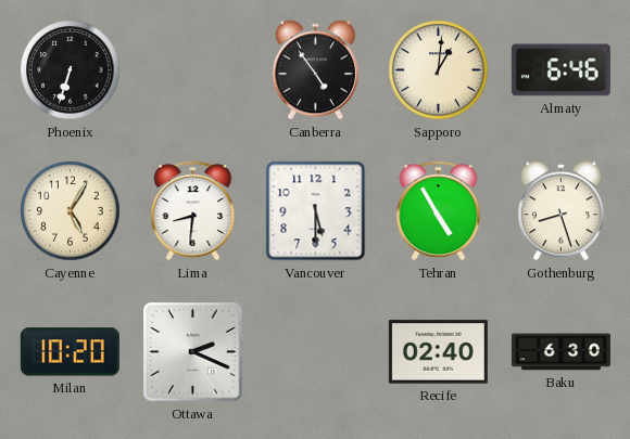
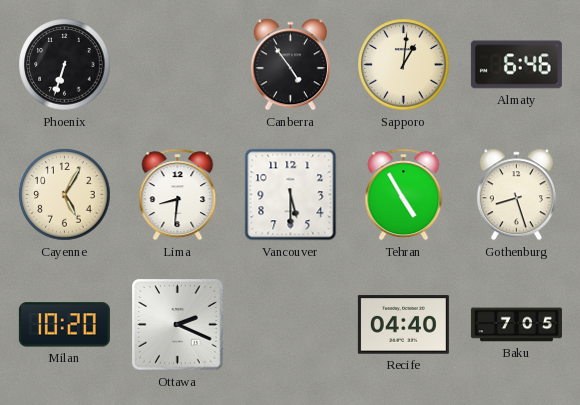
Recife: 02:40 -> 04:40
Baku: 6:30 -> 7:05
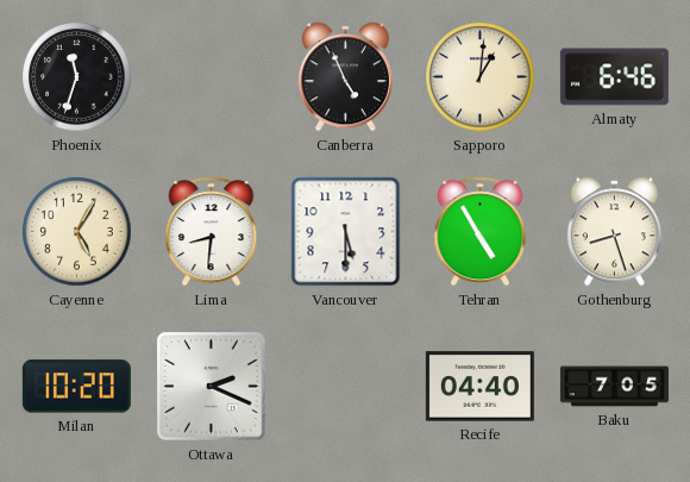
Phoenix: 6:33 -> 11:33
Canberra: 4:54 -> 4:56
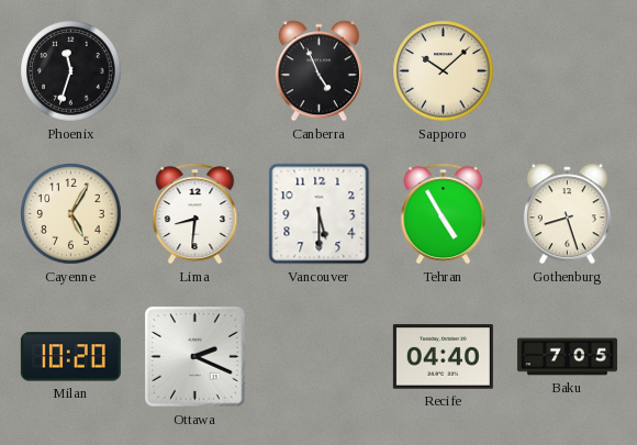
Sapporo: 1:01 -> 10:08
Almaty: 6:46 -> none
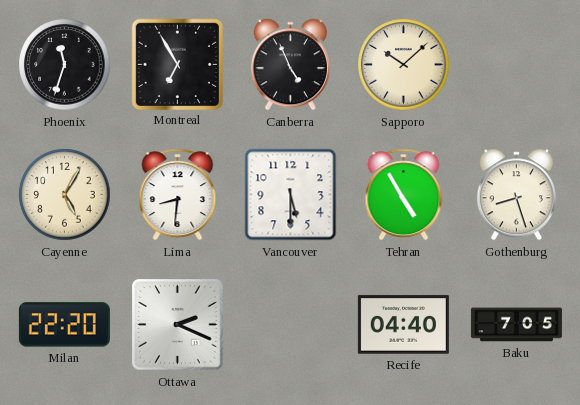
Montreal: none -> 6:55
Milan: 10:20 -> 22:20
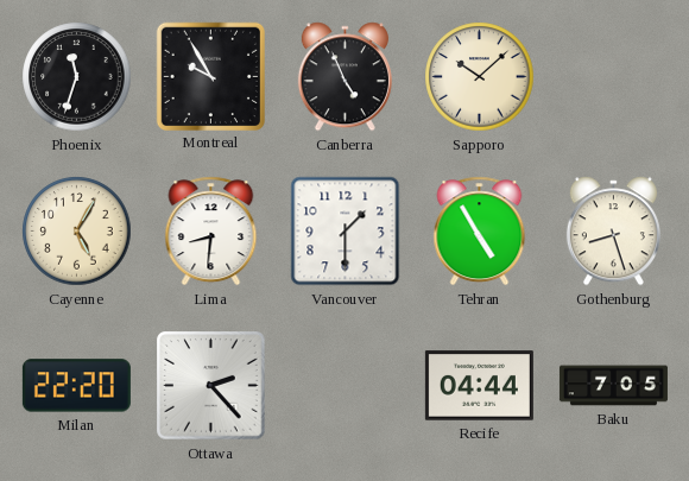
Montreal: 6:55 -> 9:55
Vancouver: 5:30 -> 1:30
Ottawa: 2:19 -> 2:23
Recife: 04:40 -> 04:44
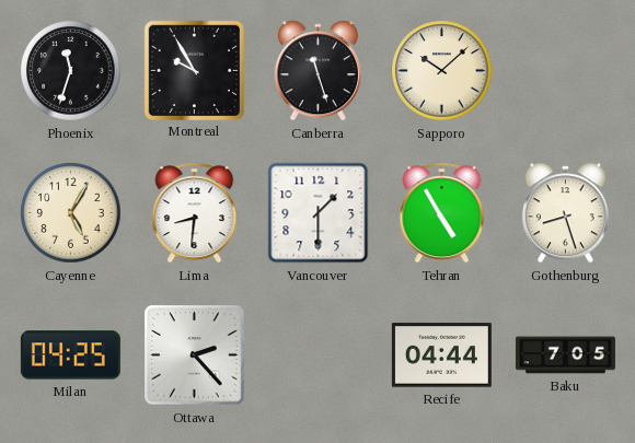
Canberra: 4:56 -> 11:27
Milan: 22:20 -> 04:25
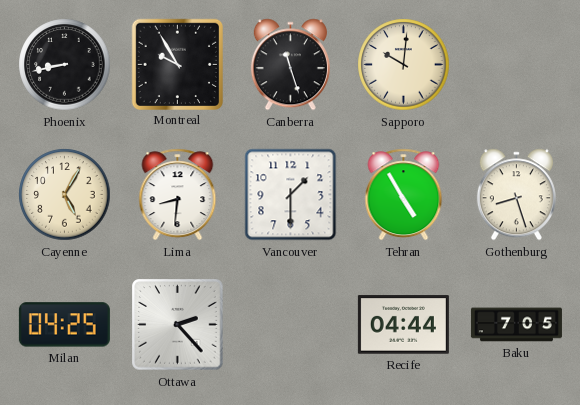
Phoenix: 11:33 -> 8:43
Sapporo: 10:08 -> 10:01
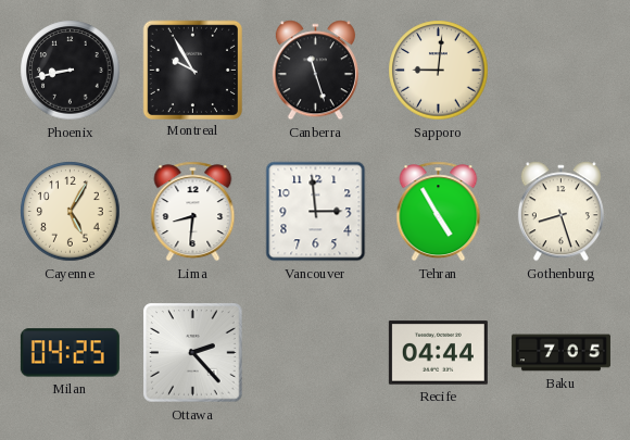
Sapporo: 10:01 -> 9:01
Vancouver: 1:30 -> 2:59
